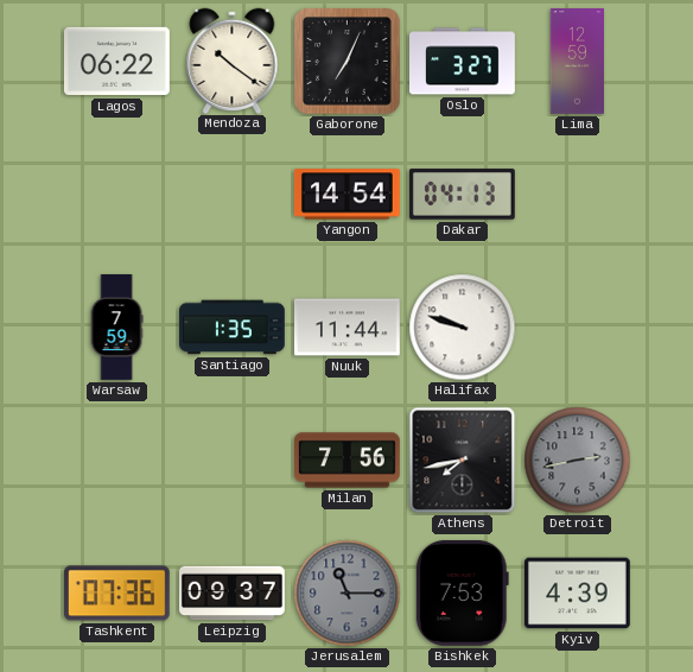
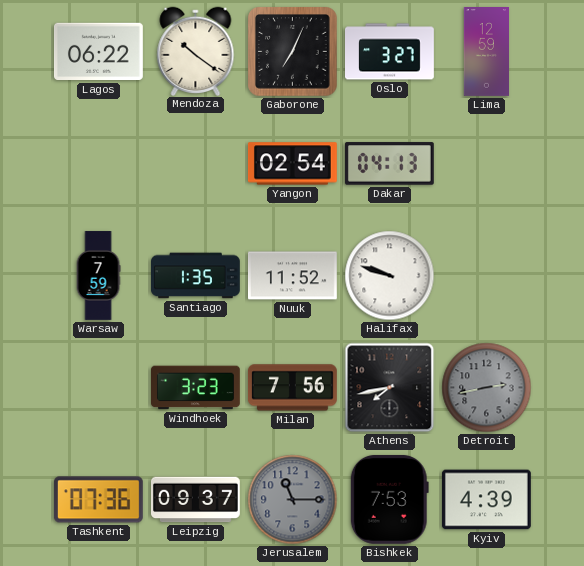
Yangon: 14:54 -> 02:54
Nuuk: 11:44 -> 11:52
Windhoek: none -> 3:23
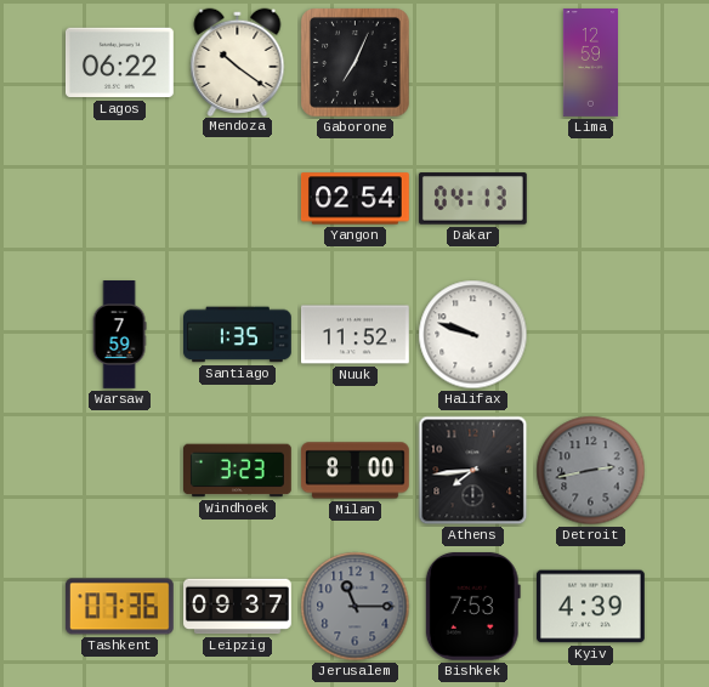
Oslo: 3:27 -> none
Milan: 7:56 -> 8:00
Athens: 7:43 -> 7:44
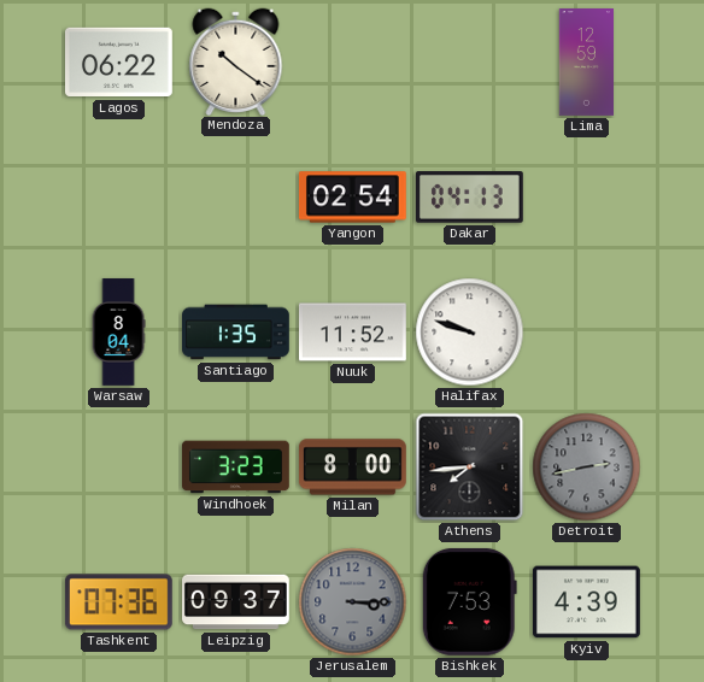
Gaborone: 7:04 -> none
Warsaw: 7:59 -> 8:04
Jerusalem: 11:15 -> 3:15
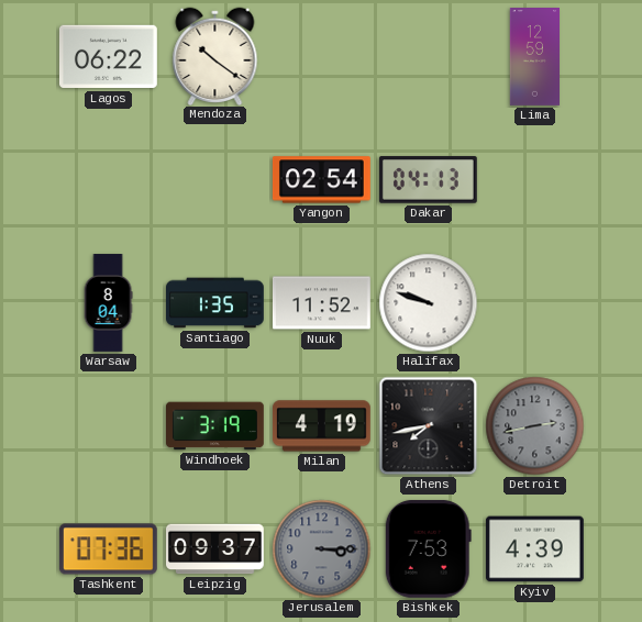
Windhoek: 3:23 -> 3:19
Milan: 8:00 -> 4:19
Athens: 7:44 -> 7:43
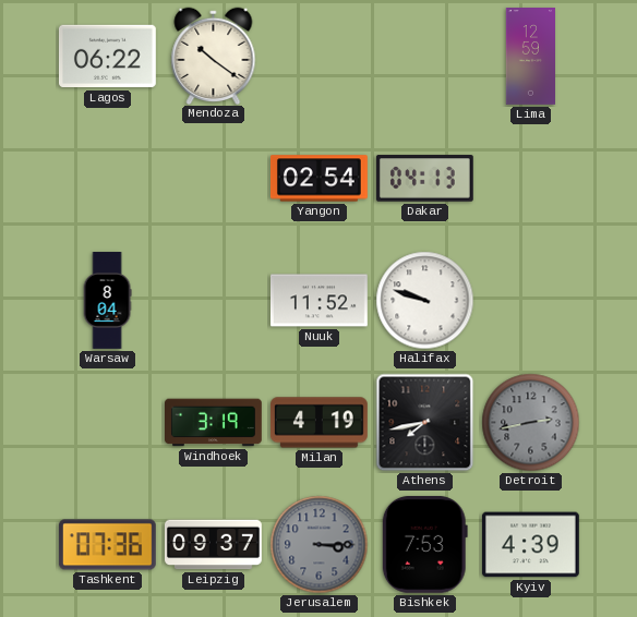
Santiago: 1:35 -> none
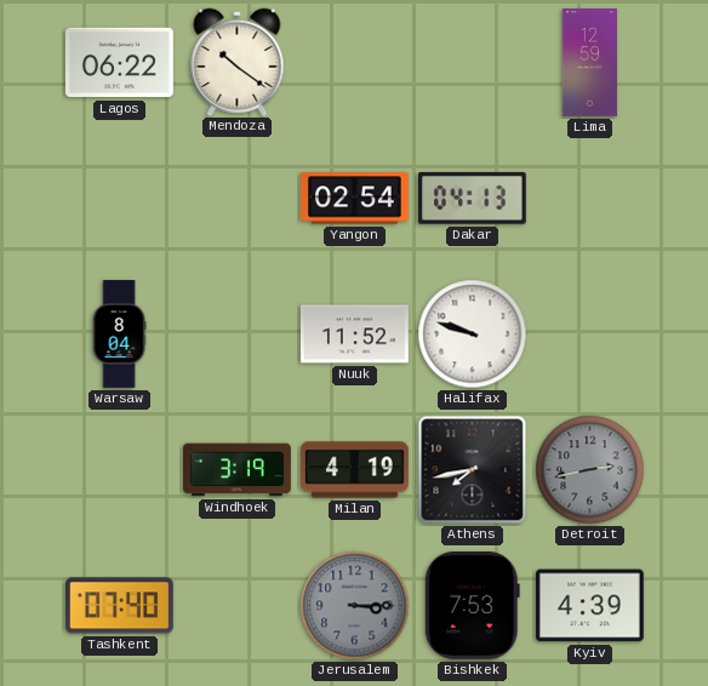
Tashkent: 07:36 -> 07:40
Leipzig: 09:37 -> none
